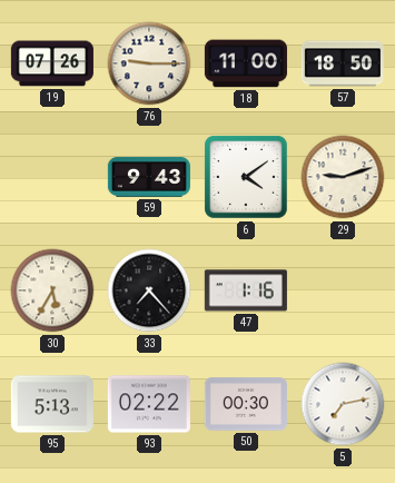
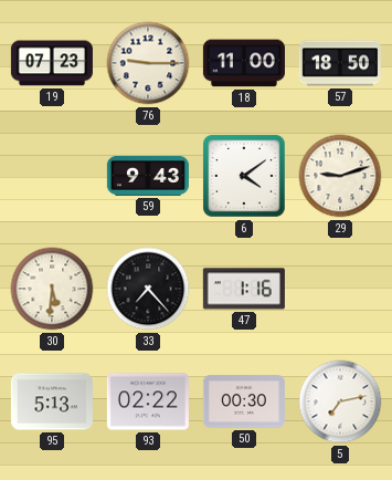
19: 07:26 -> 07:23
30: 5:35 -> 5:31
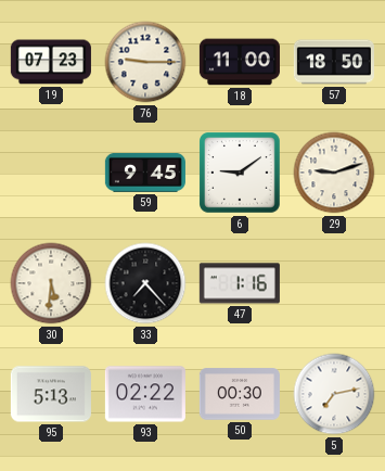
59: 9:43 -> 9:45
6: 4:09 -> 9:09
